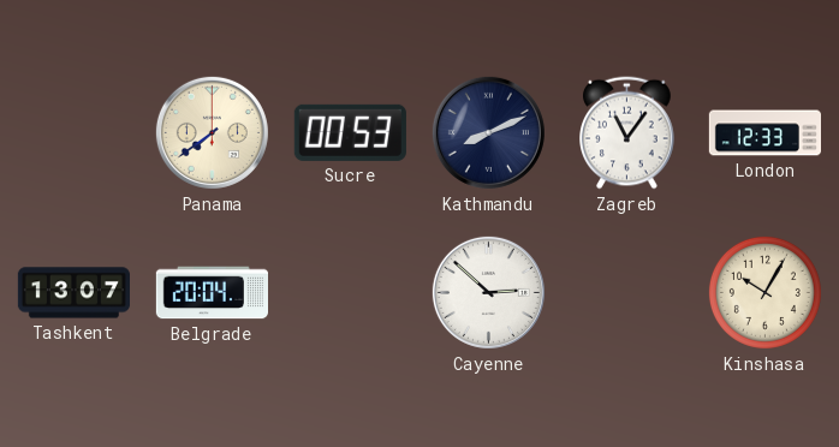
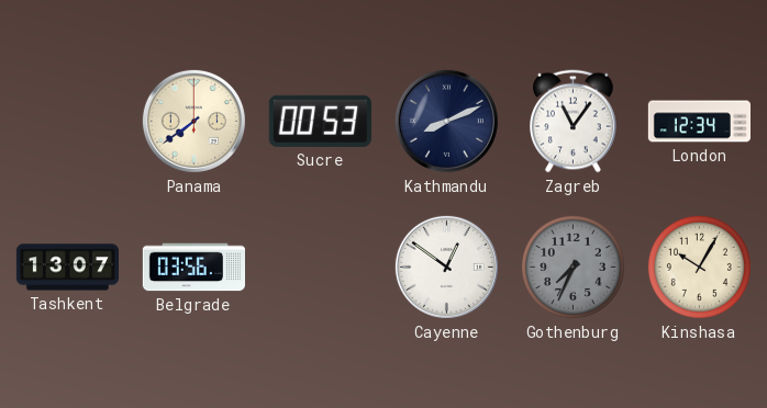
London: 12:33 -> 12:34
Belgrade: 20:04 -> 03:56
Cayenne: 2:52 -> 12:51
Gothenburg: none -> 7:34
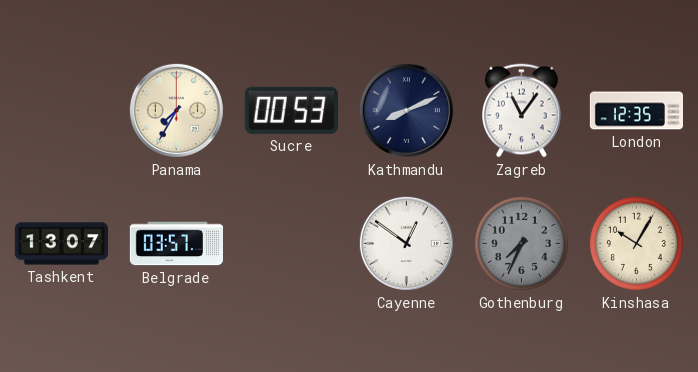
Panama: 7:39 -> 7:35
London: 12:34 -> 12:35
Belgrade: 03:56 -> 03:57
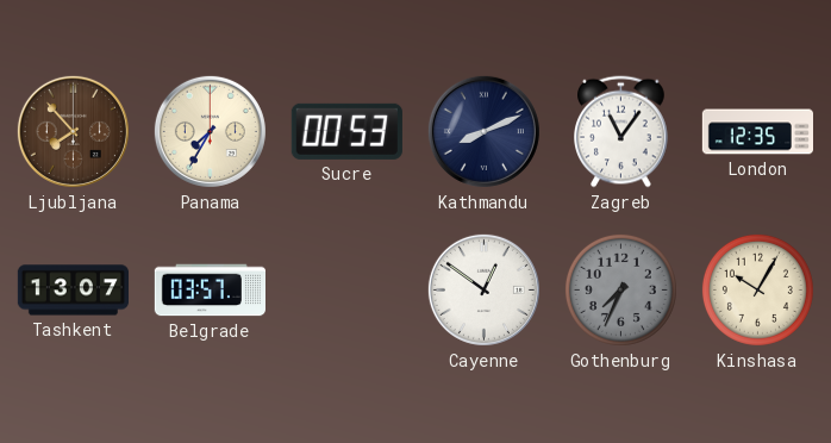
Ljubljana: none -> 7:53
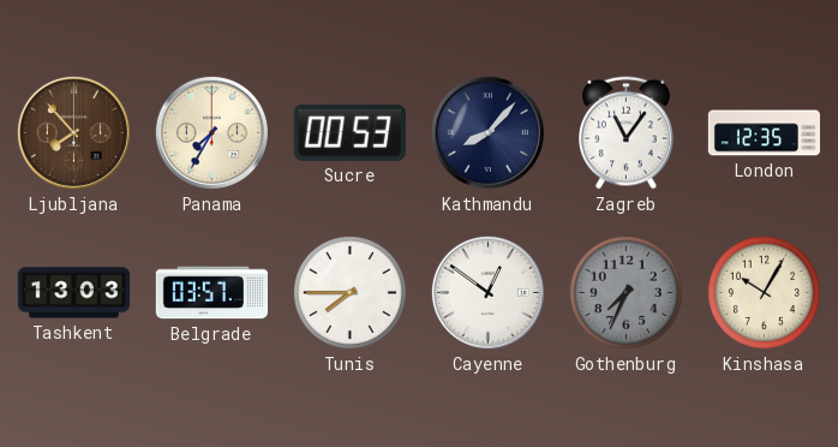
Kathmandu: 8:11 -> 8:07
Tashkent: 13:07 -> 13:03
Tunis: none -> 7:45
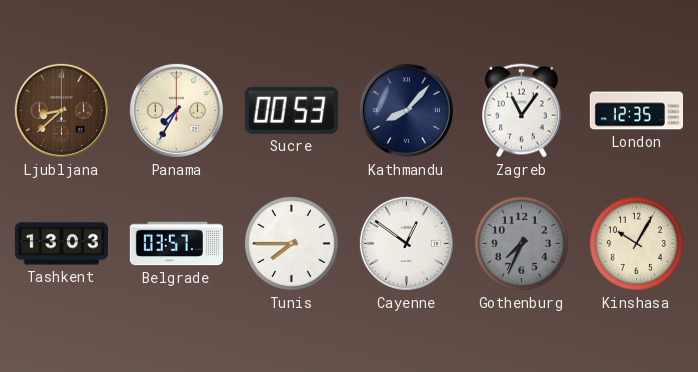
Ljubljana: 7:53 -> 8:38
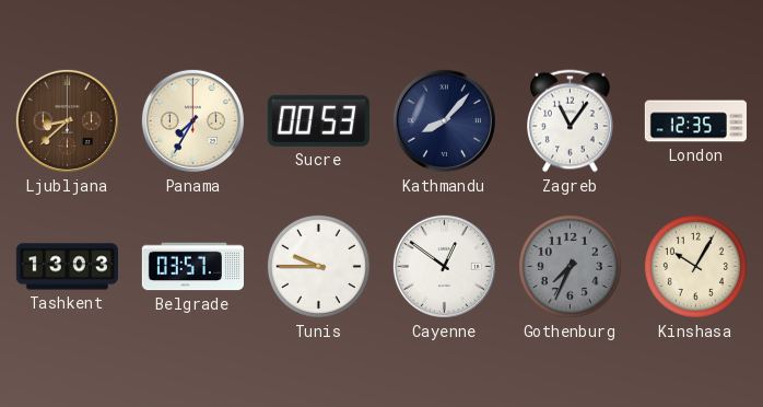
Tunis: 7:45 -> 9:45
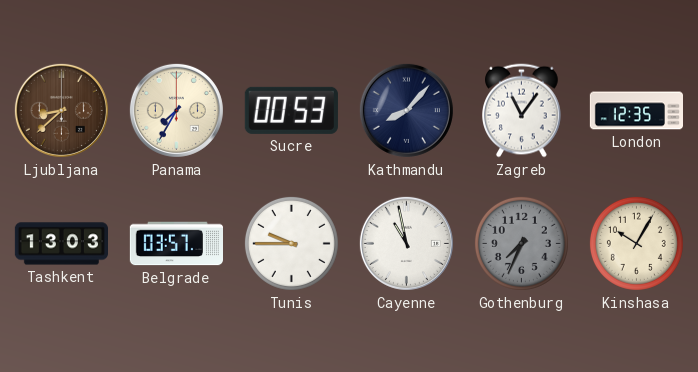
Cayenne: 12:51 -> 10:58
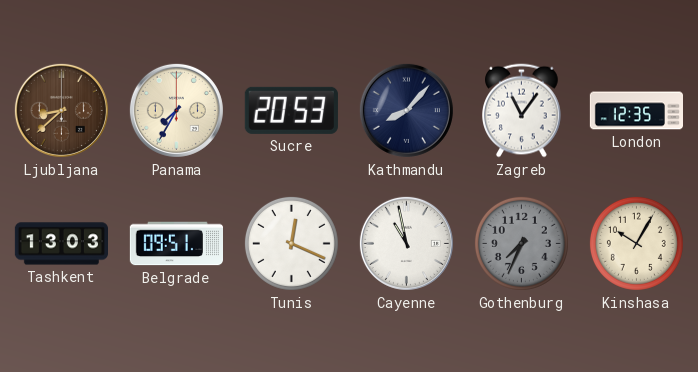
Sucre: 00:53 -> 20:53
Belgrade: 03:57 -> 09:51
Tunis: 9:45 -> 12:19
